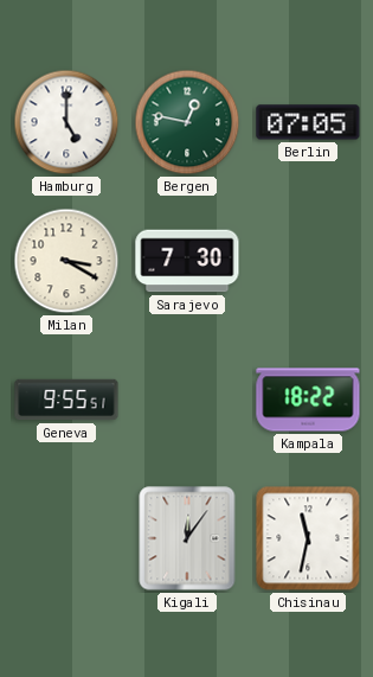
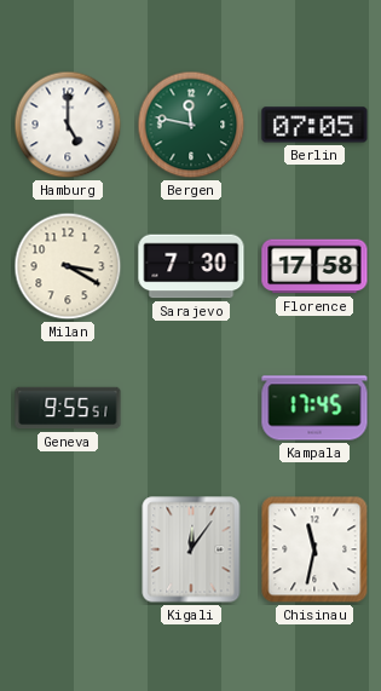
Bergen: 12:47 -> 11:47
Florence: none -> 17:58
Kampala: 18:22 -> 17:45
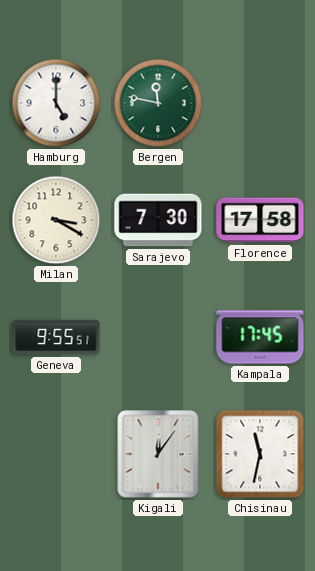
Berlin: 07:05 -> none
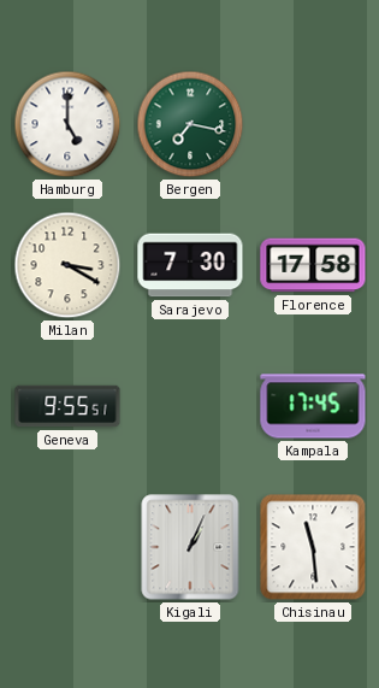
Bergen: 11:47 -> 7:17
Kigali: 12:06 -> 1:04
Chisinau: 11:32 -> 11:29
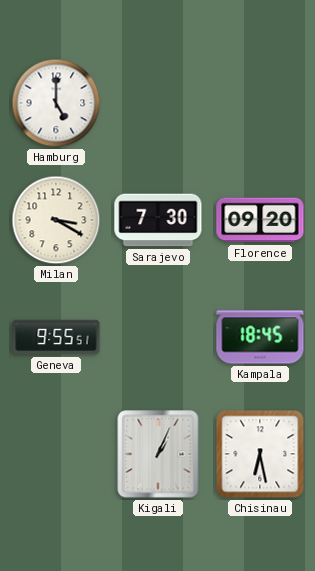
Bergen: 7:17 -> none
Florence: 17:58 -> 09:20
Kampala: 17:45 -> 18:45
Chisinau: 11:29 -> 6:28
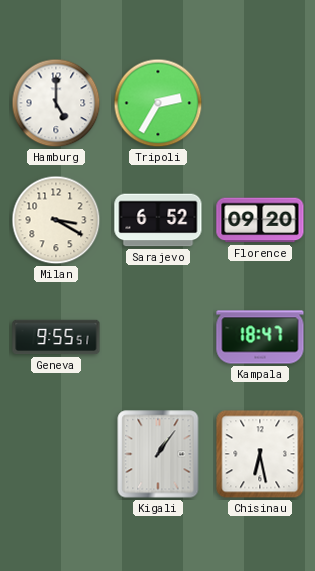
Tripoli: none -> 2:35
Sarajevo: 7:30 -> 6:52
Kampala: 18:45 -> 18:47
Kigali: 1:04 -> 1:06
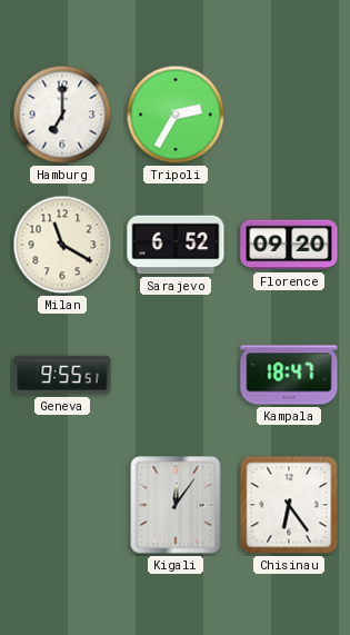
Hamburg: 5:00 -> 7:00
Milan: 3:20 -> 11:20
Kigali: 1:06 -> 12:06
Chisinau: 6:28 -> 6:24
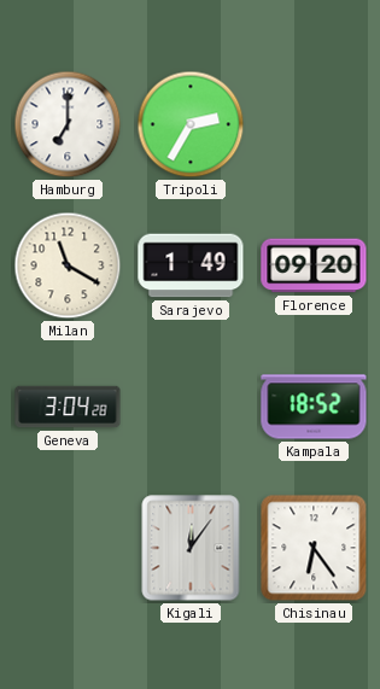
Sarajevo: 6:52 -> 1:49
Geneva: 9:55 -> 3:04
Kampala: 18:47 -> 18:52
